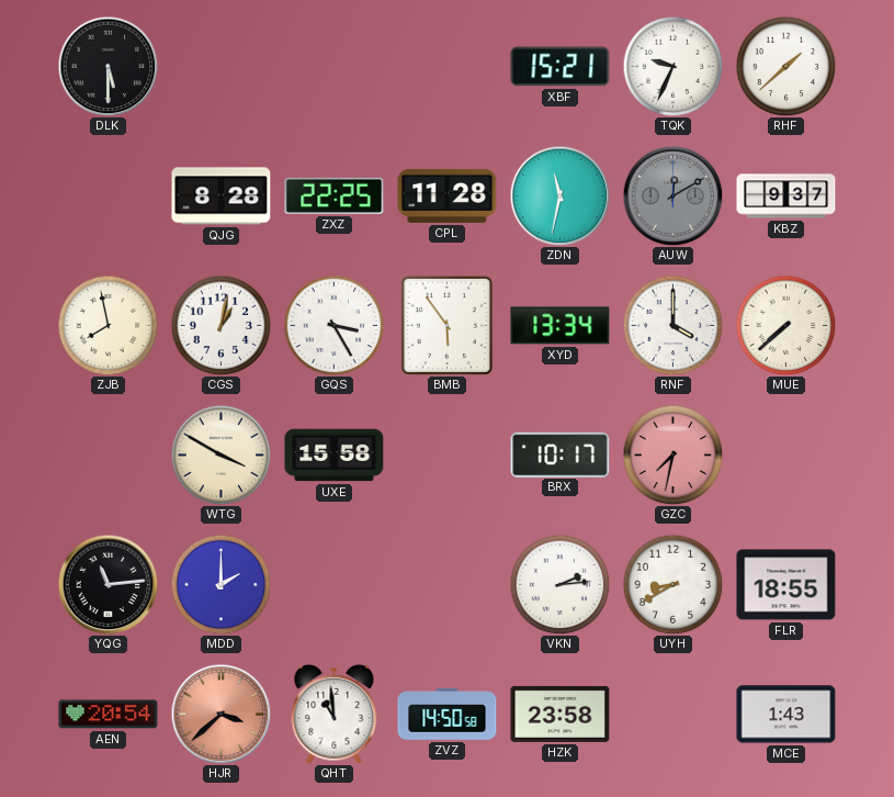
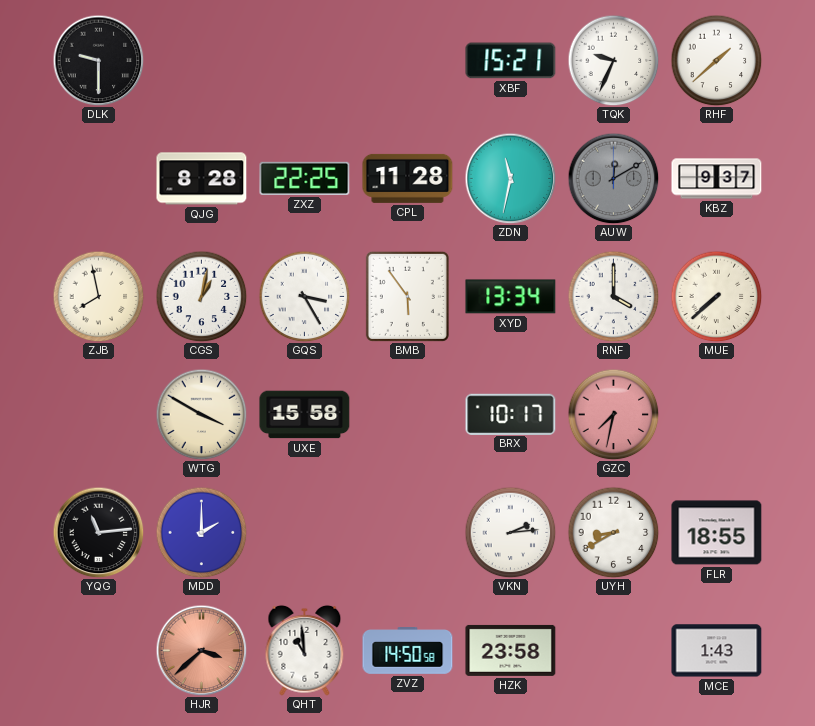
DLK: 5:30 -> 9:30
AEN: 20:54 -> none
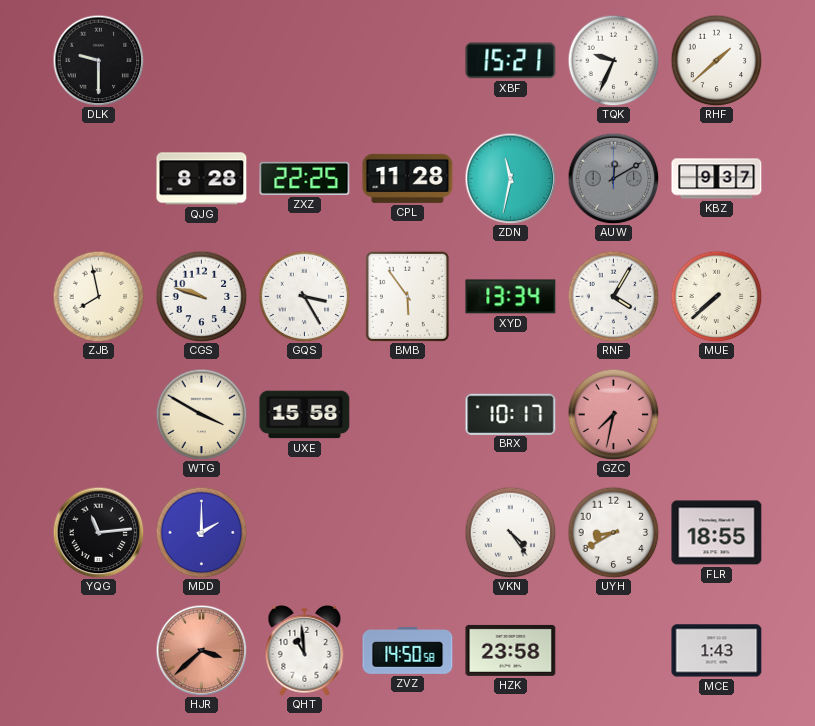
CGS: 1:02 -> 9:48
RNF: 4:00 -> 4:05
VKN: 2:14 -> 4:24
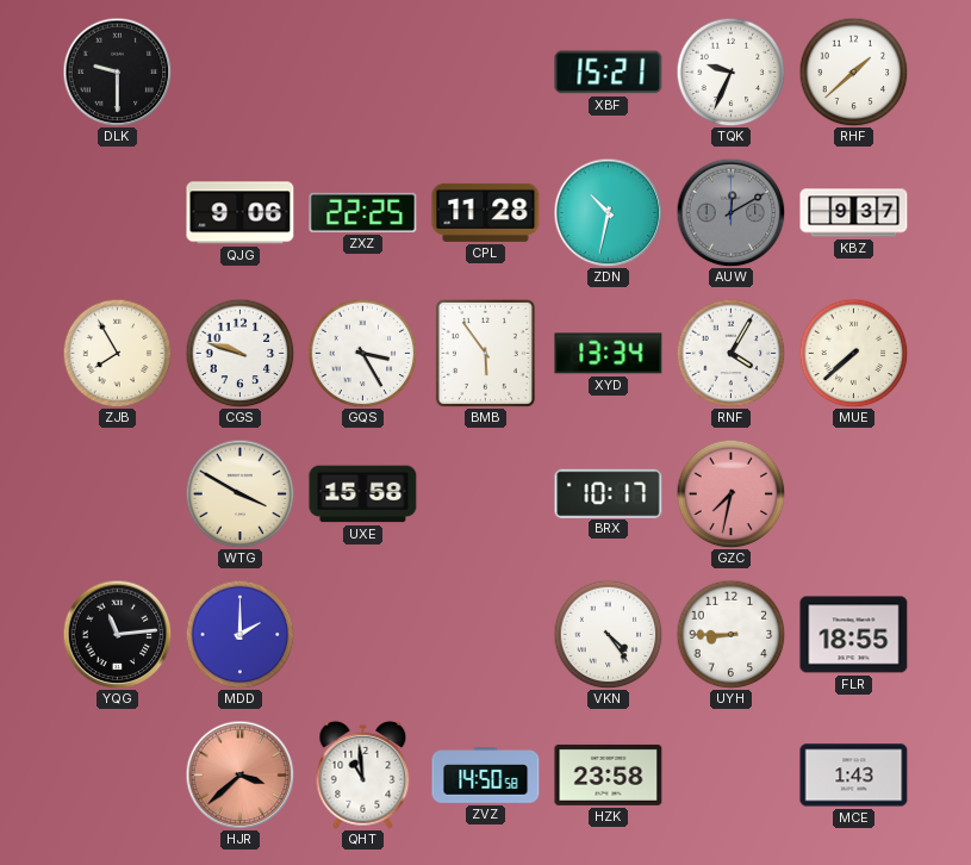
QJG: 8:28 -> 9:06
ZDN: 11:32 -> 10:32
ZJB: 7:58 -> 7:55
UYH: 8:40 -> 8:45
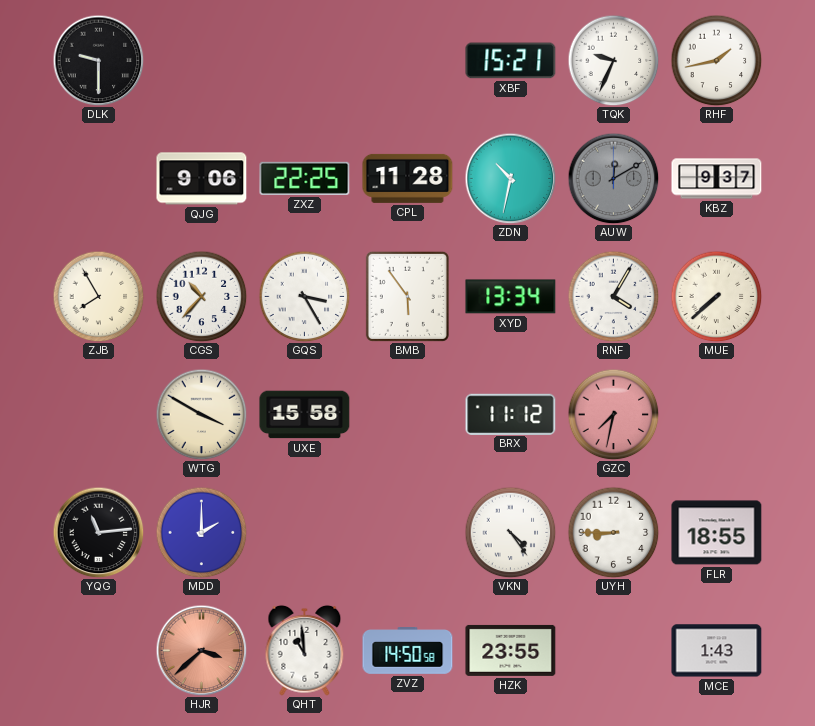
RHF: 1:38 -> 1:43
CGS: 9:48 -> 10:37
BRX: 10:17 -> 11:12
HZK: 23:58 -> 23:55
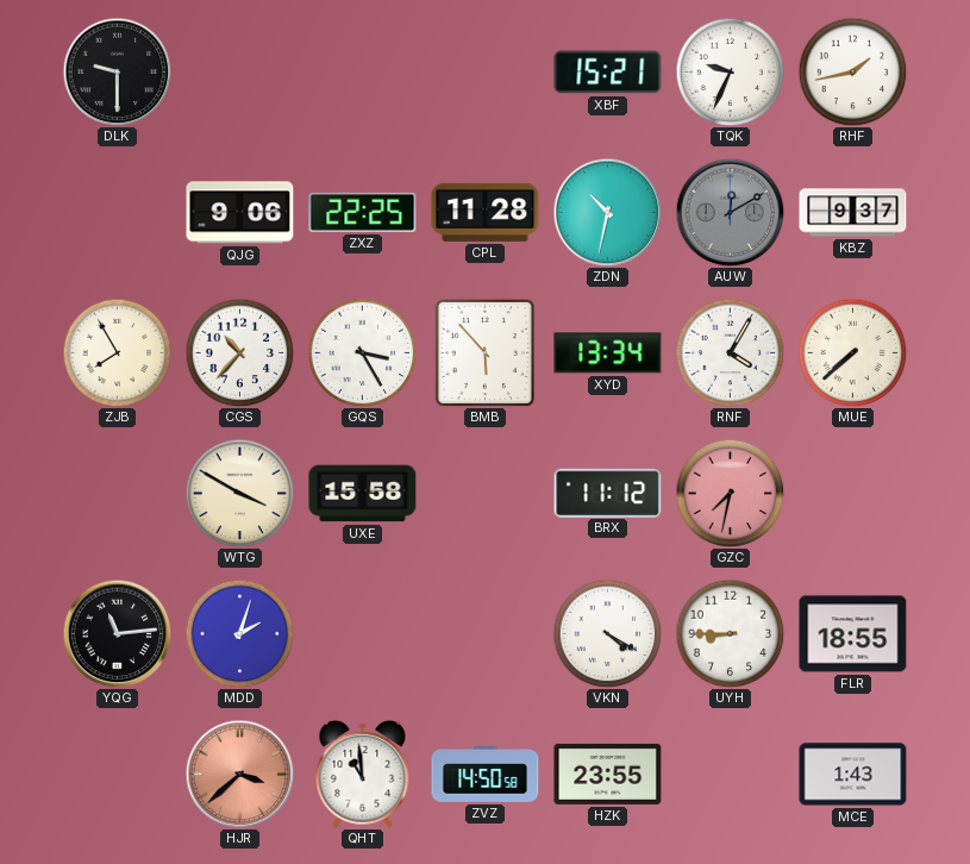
BMB: 5:54 -> 5:53
MDD: 2:00 -> 2:03
VKN: 4:24 -> 4:20
